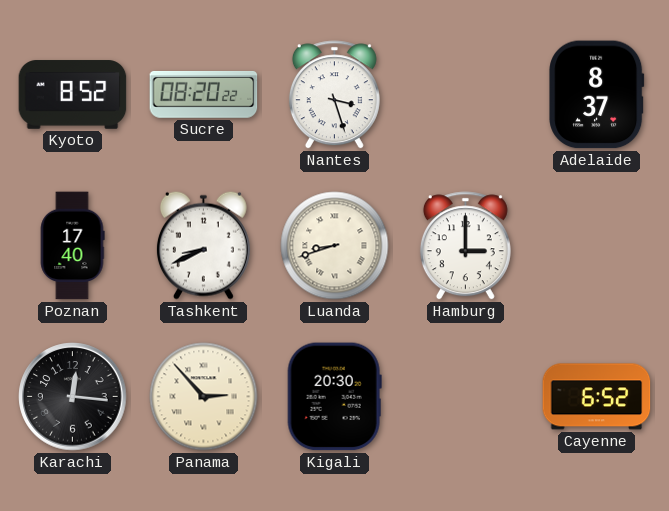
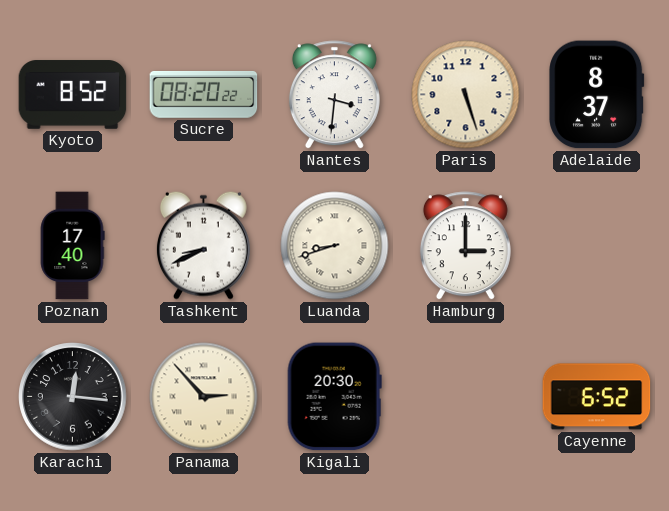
Nantes: 3:27 -> 3:31
Paris: none -> 5:27
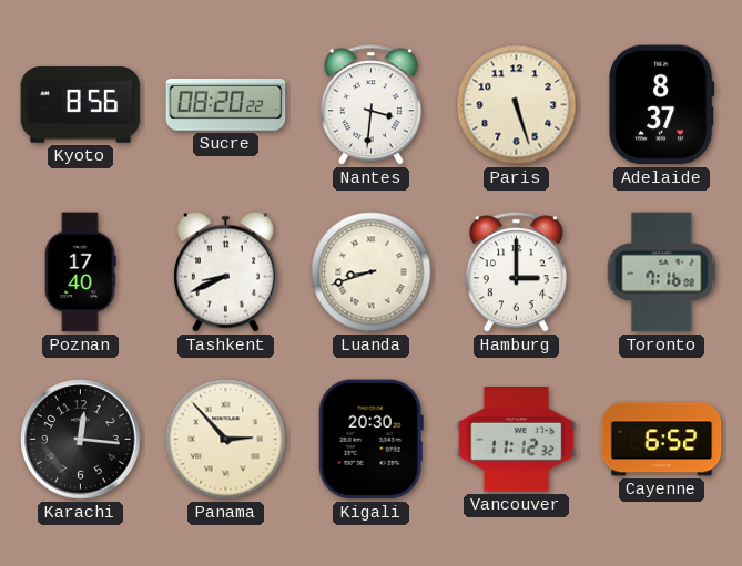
Kyoto: 8:52 -> 8:56
Toronto: none -> 7:16
Vancouver: none -> 11:12
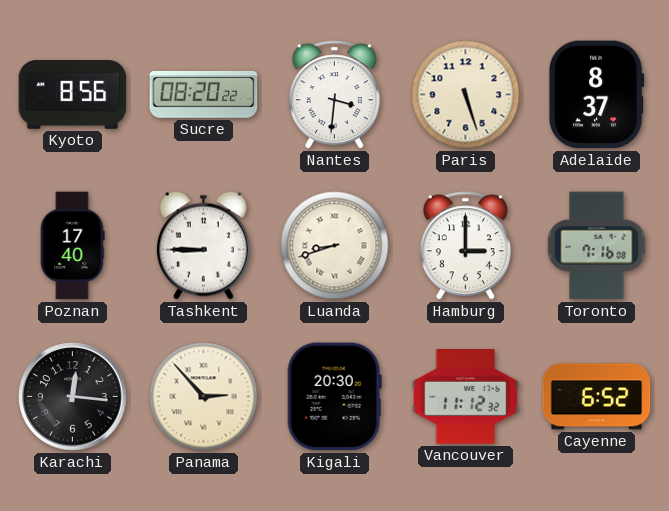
Tashkent: 8:41 -> 8:45
